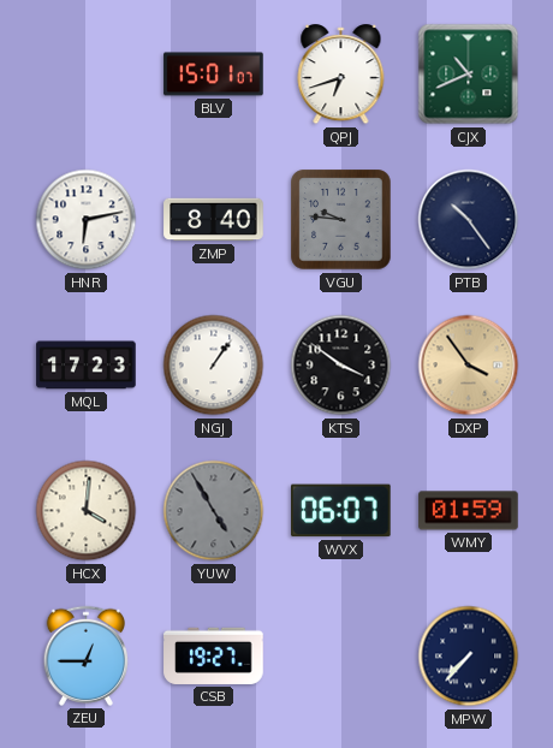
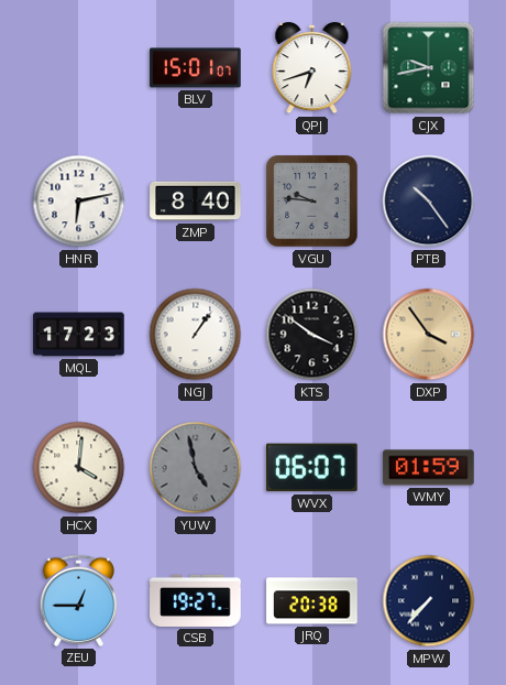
CJX: 10:41 -> 9:43
YUW: 4:55 -> 4:58
JRQ: none -> 20:38
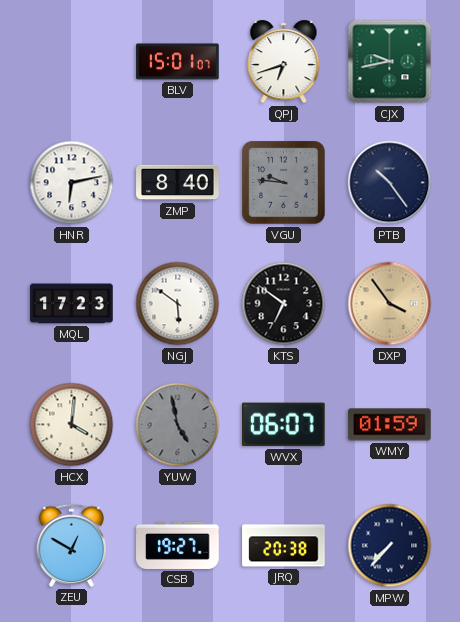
NGJ: 1:06 -> 5:51
KTS: 3:51 -> 6:51
ZEU: 12:45 -> 12:50
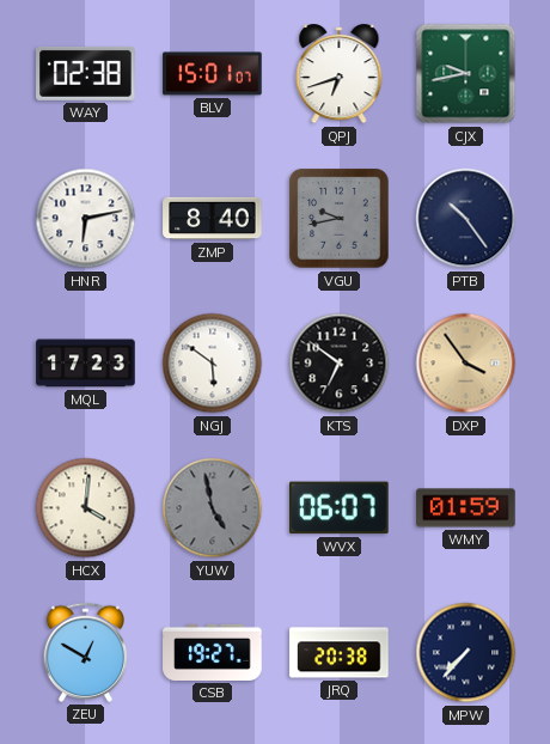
WAY: none -> 02:38
VGU: 9:46 -> 9:43
